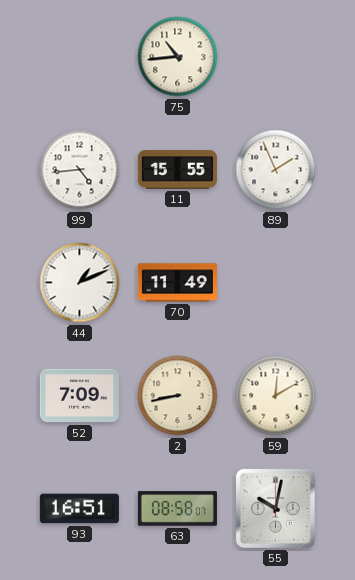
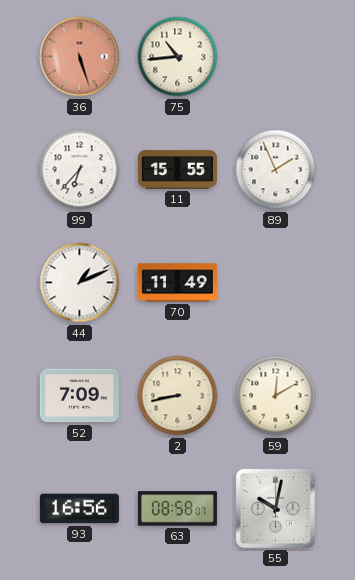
36: none -> 5:27
99: 4:44 -> 6:37
93: 16:51 -> 16:56
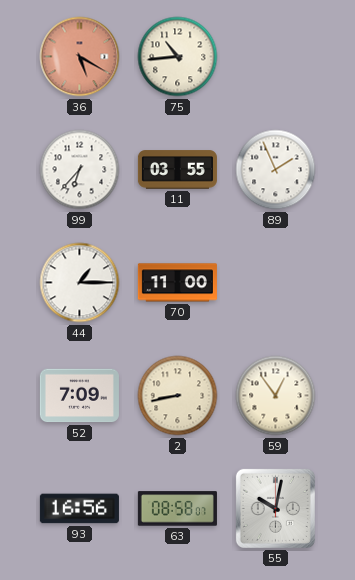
36: 5:27 -> 5:20
11: 15:55 -> 03:55
44: 1:11 -> 1:15
70: 11:49 -> 11:00
59: 12:10 -> 12:54
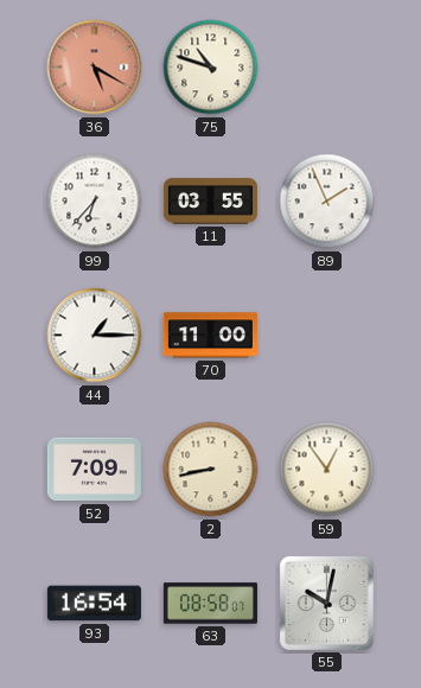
75: 10:44 -> 10:48
93: 16:56 -> 16:54
